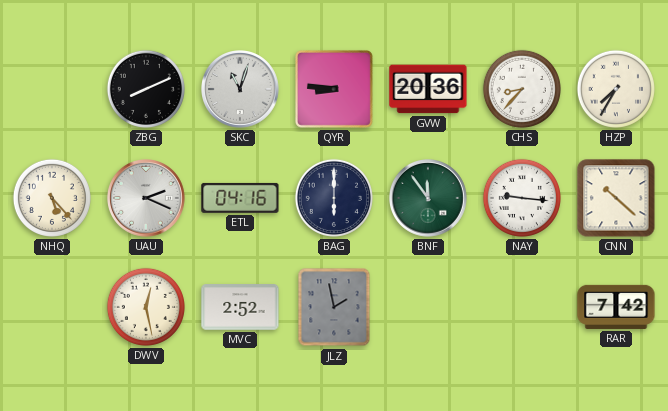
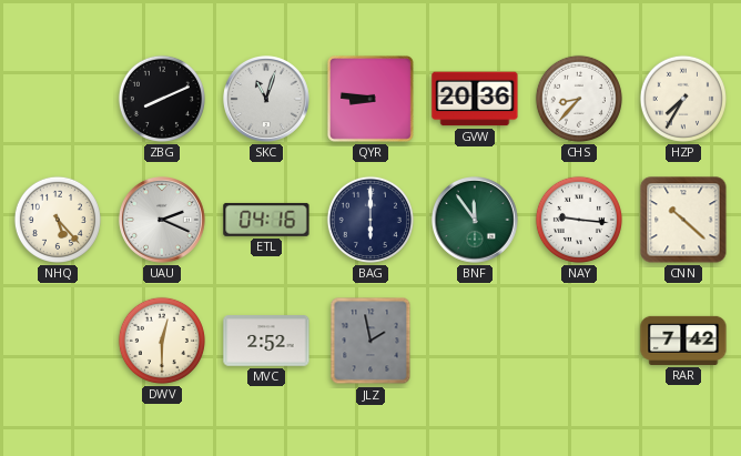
DWV: 12:28 -> 12:30
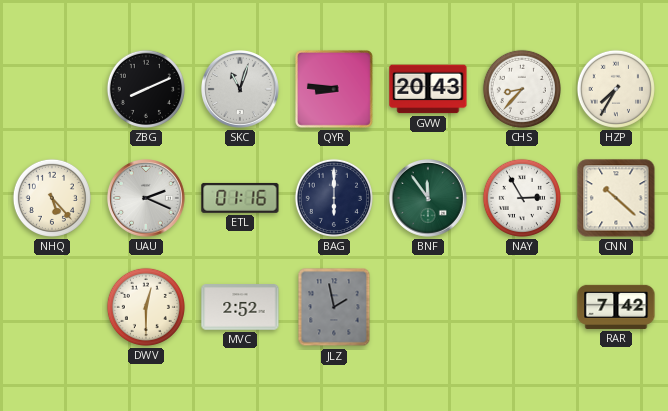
GVW: 20:36 -> 20:43
ETL: 04:16 -> 01:16
NAY: 9:16 -> 2:55
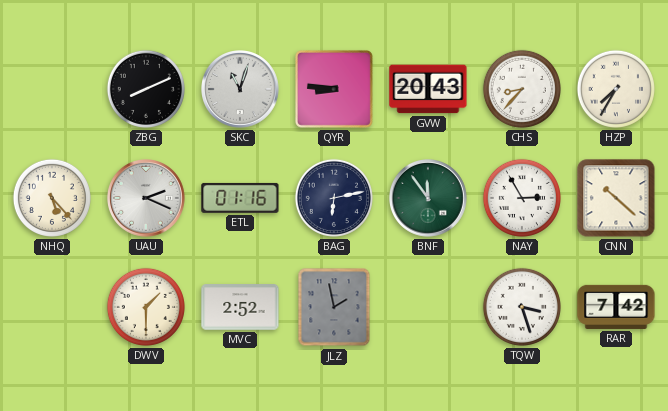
BAG: 6:00 -> 6:13
DWV: 12:30 -> 1:30
TQW: none -> 3:27
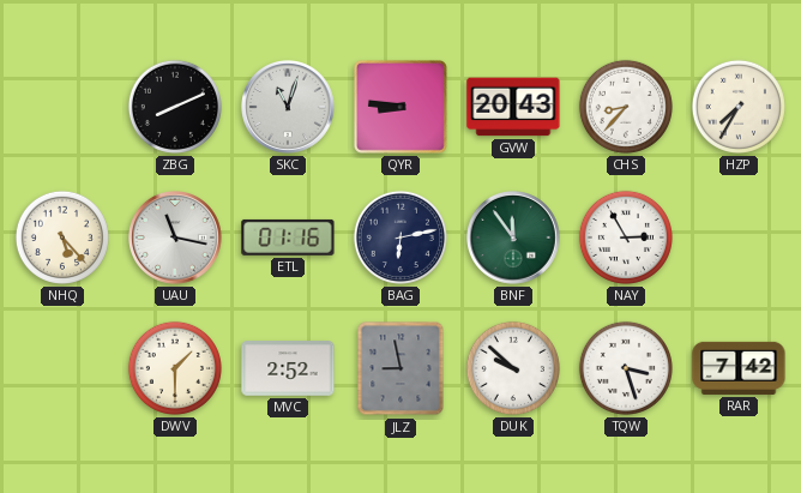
UAU: 2:19 -> 11:17
CNN: 10:22 -> none
JLZ: 1:58 -> 8:58
DUK: none -> 9:52
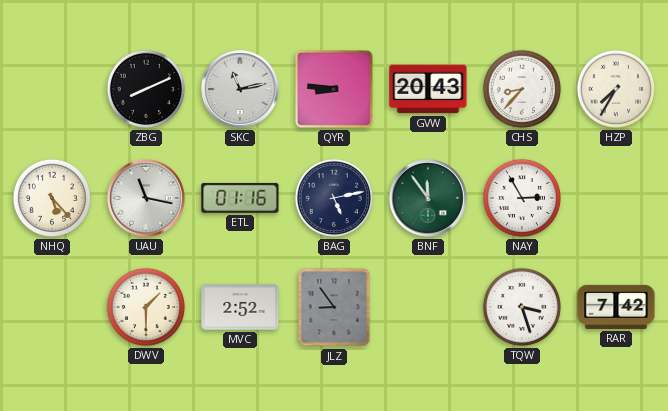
SKC: 11:03 -> 11:13
BAG: 6:13 -> 5:13
JLZ: 8:58 -> 8:54
DUK: 9:52 -> none
